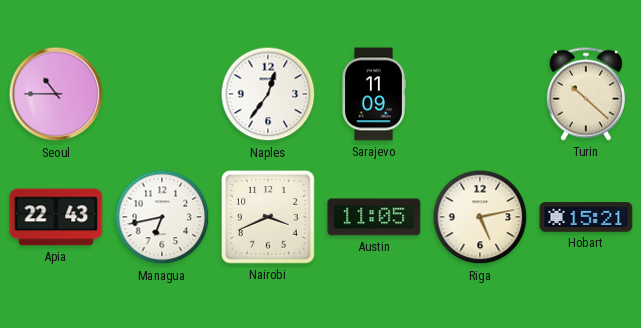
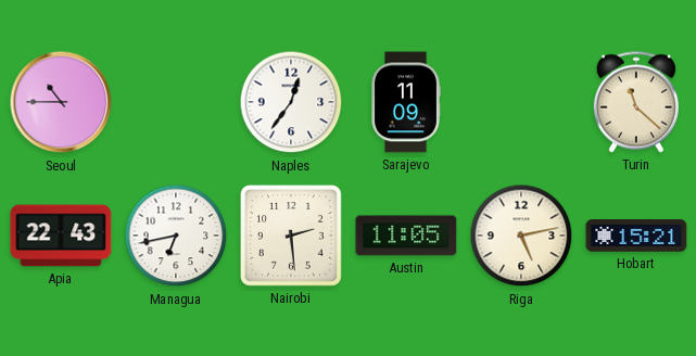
Turin: 10:22 -> 11:22
Nairobi: 3:41 -> 2:29
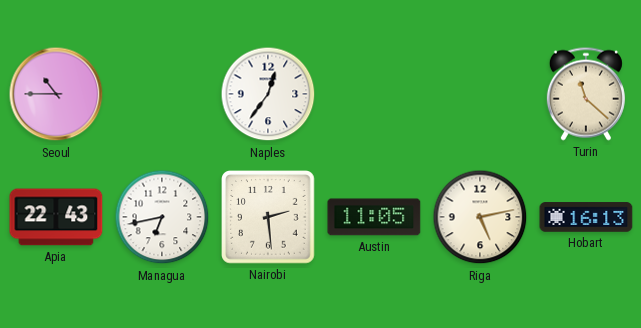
Sarajevo: 11:09 -> none
Hobart: 15:21 -> 16:13
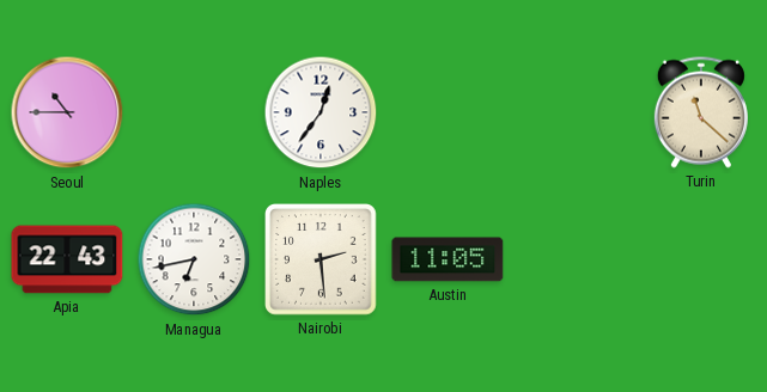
Riga: 5:13 -> none
Hobart: 16:13 -> none
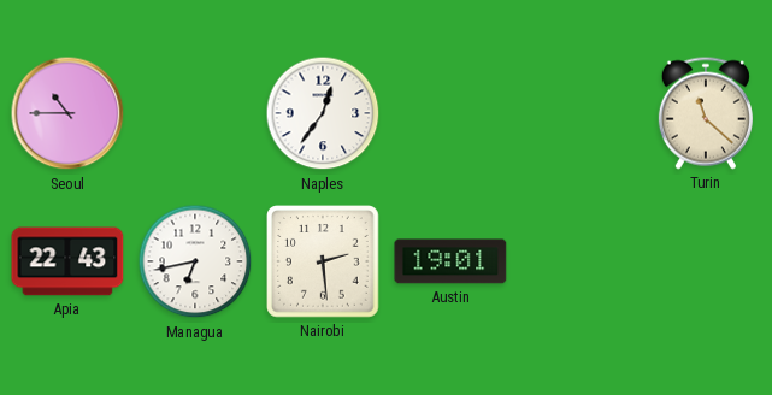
Austin: 11:05 -> 19:01
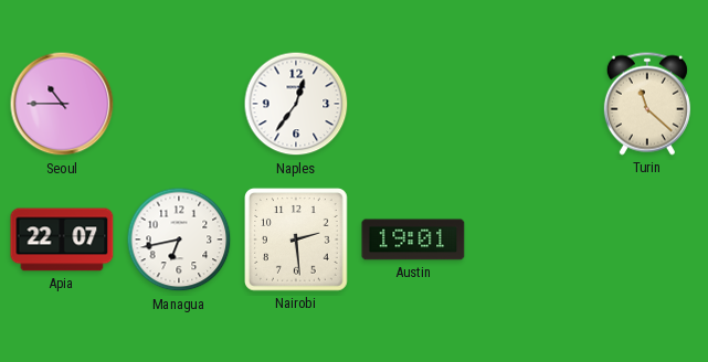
Apia: 22:43 -> 22:07
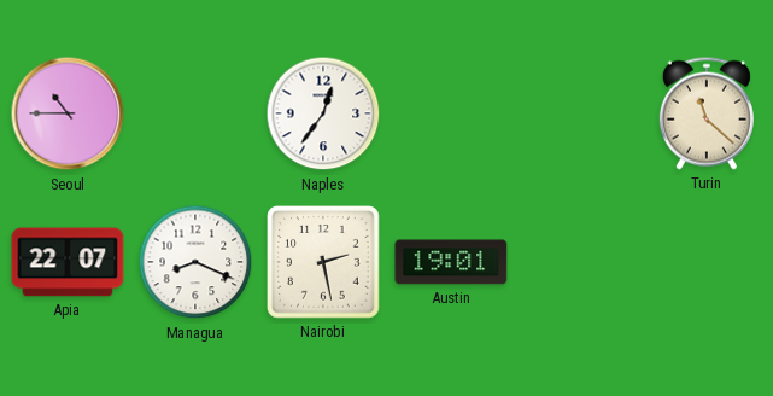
Managua: 6:43 -> 8:19
Nairobi: 2:29 -> 2:28
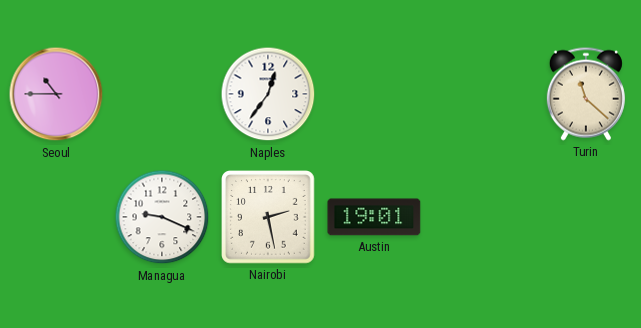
Apia: 22:07 -> none
Managua: 8:19 -> 9:19
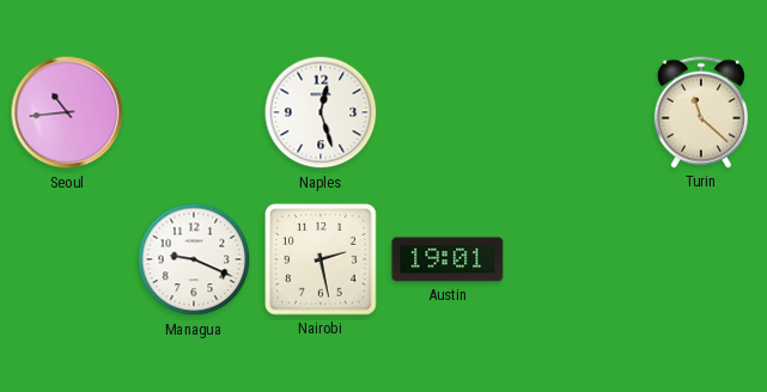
Seoul: 10:45 -> 10:44
Naples: 12:36 -> 12:27
